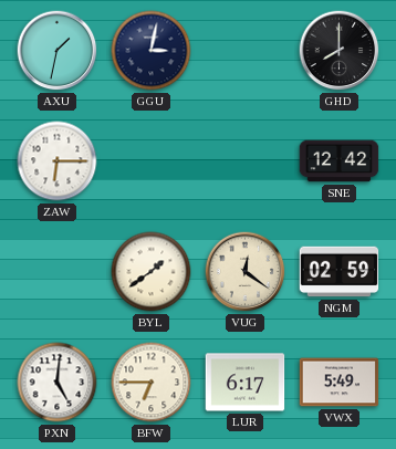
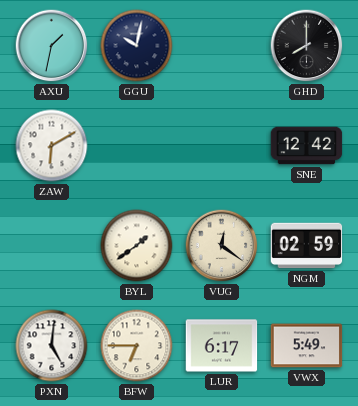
GGU: 3:02 -> 10:02
ZAW: 6:15 -> 6:10
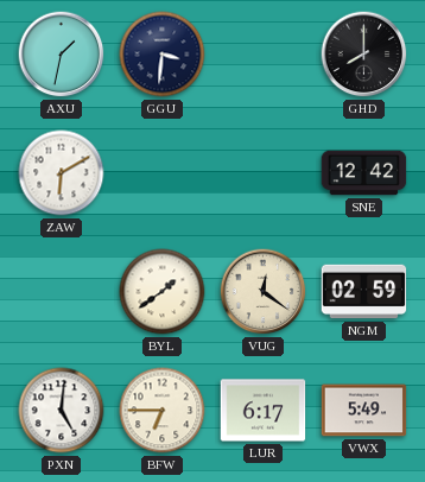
GGU: 10:02 -> 3:31
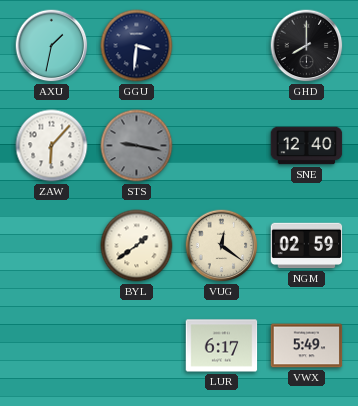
ZAW: 6:10 -> 6:07
STS: none -> 9:17
SNE: 12:42 -> 12:40
PXN: 5:01 -> none
BFW: 6:45 -> none
